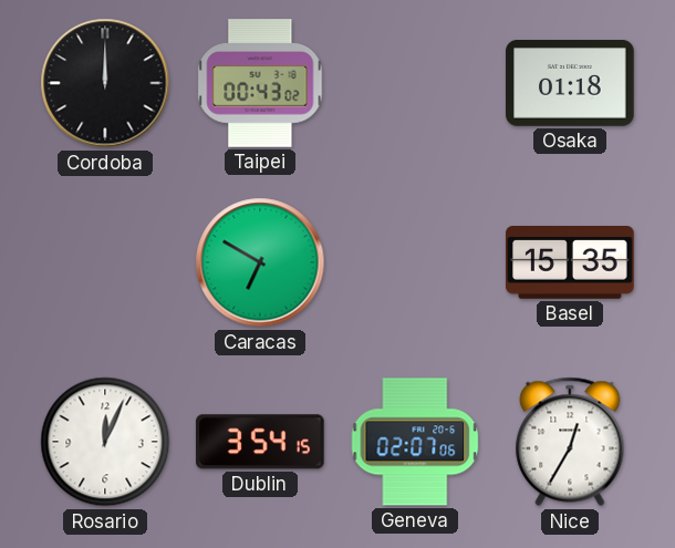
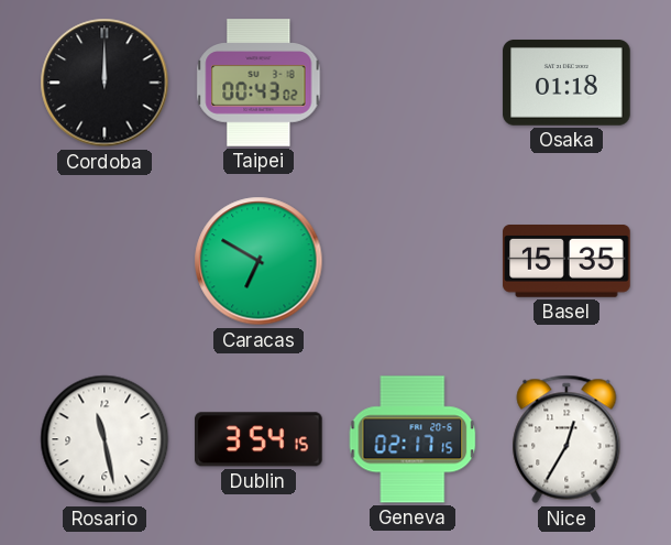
Rosario: 12:04 -> 11:28
Geneva: 02:07 -> 02:17
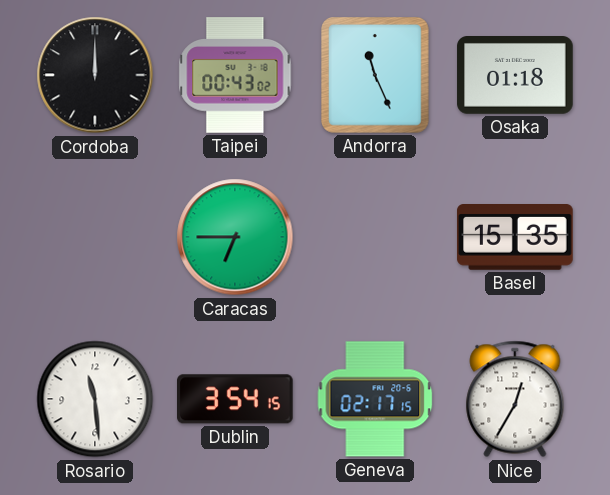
Andorra: none -> 11:26
Caracas: 6:50 -> 6:45
Rosario: 11:28 -> 11:29
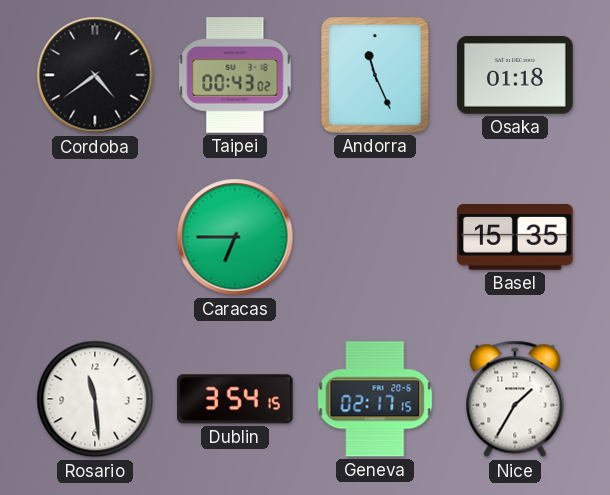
Cordoba: 12:00 -> 4:39
Nice: 12:35 -> 1:35
